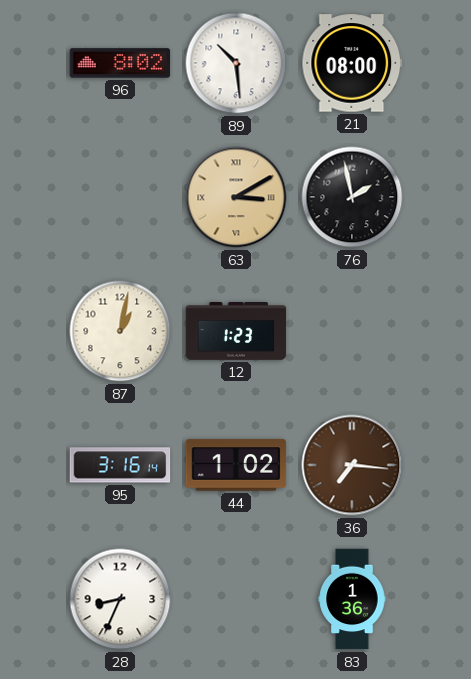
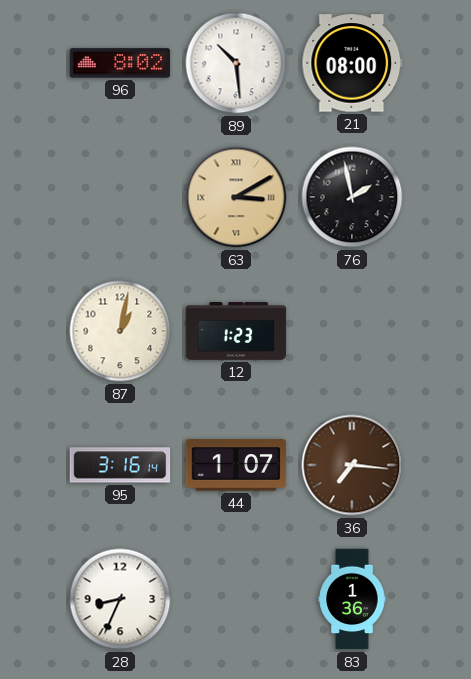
44: 1:02 -> 1:07
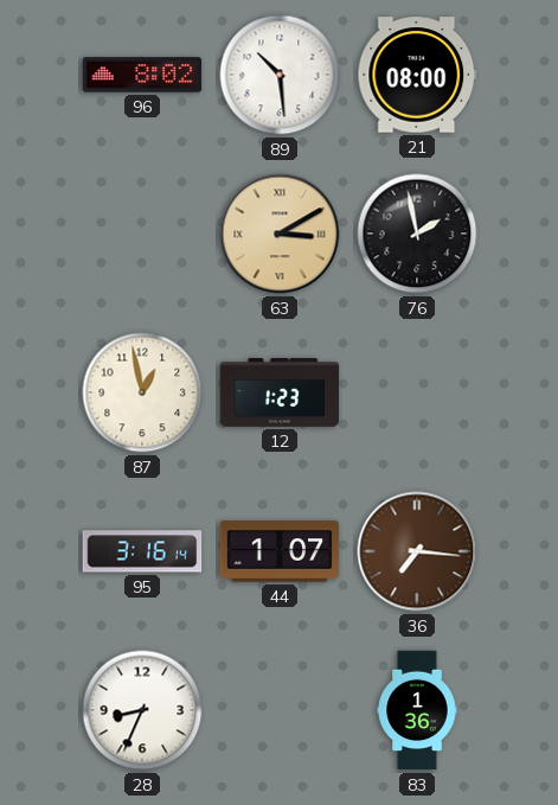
87: 1:02 -> 12:58
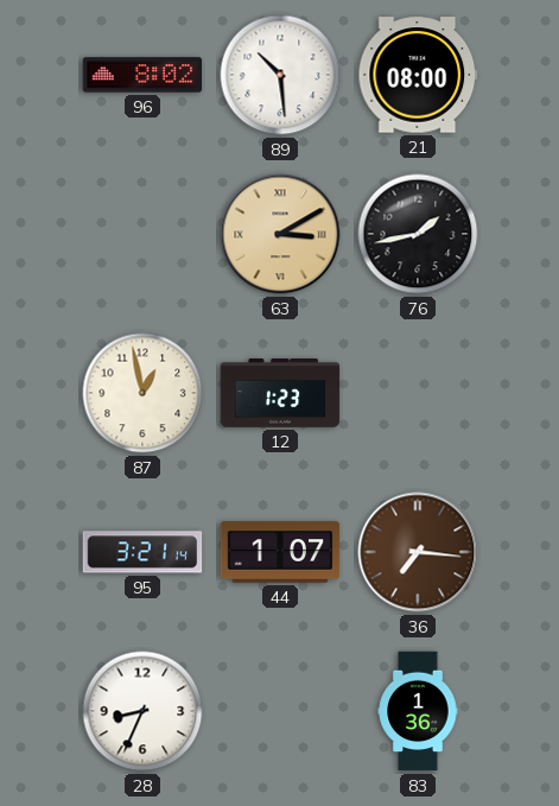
76: 1:58 -> 1:43
95: 3:16 -> 3:21
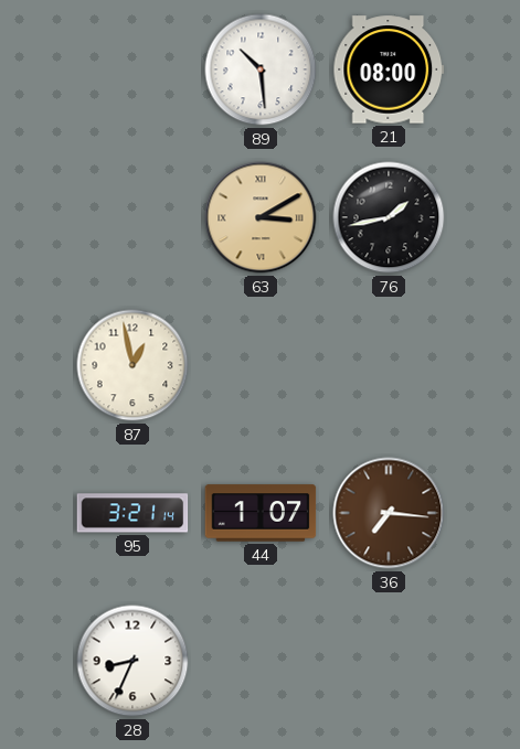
96: 8:02 -> none
12: 1:23 -> none
83: 1:36 -> none
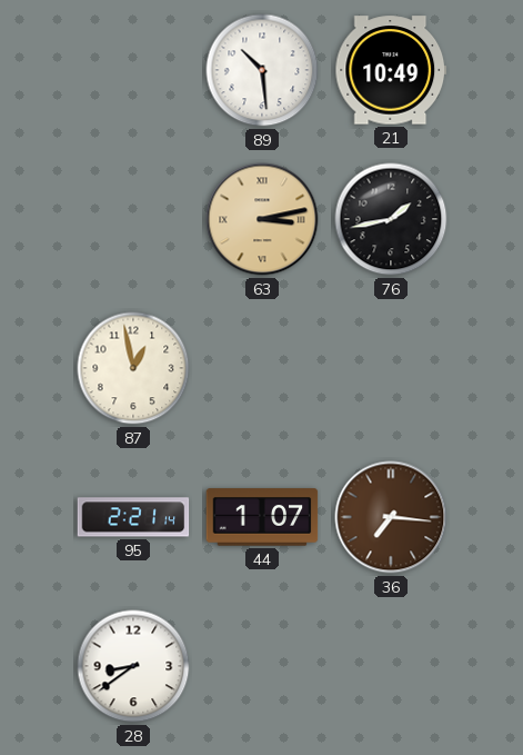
21: 08:00 -> 10:49
63: 3:10 -> 3:13
95: 3:21 -> 2:21
28: 8:34 -> 8:39
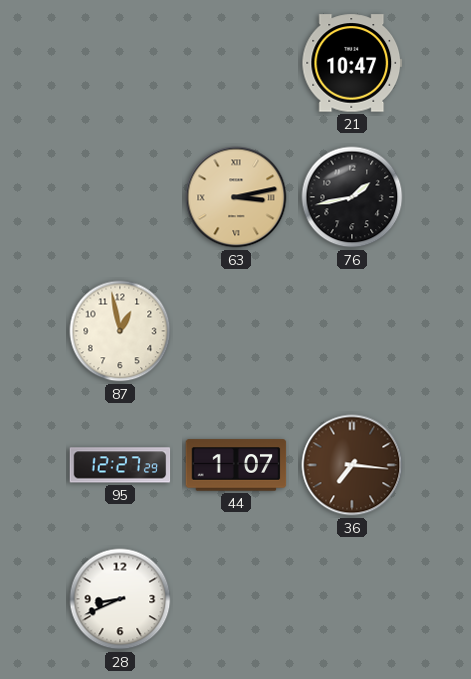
89: 10:29 -> none
21: 10:49 -> 10:47
95: 2:21 -> 12:27
28: 8:39 -> 8:41
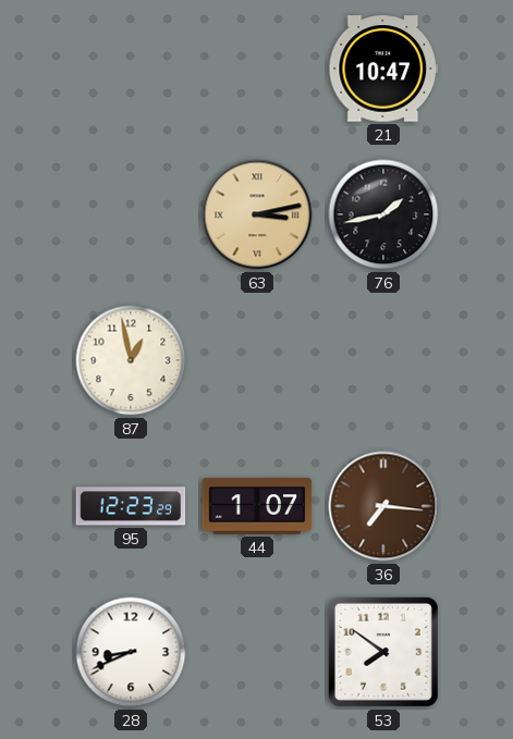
95: 12:27 -> 12:23
53: none -> 7:51
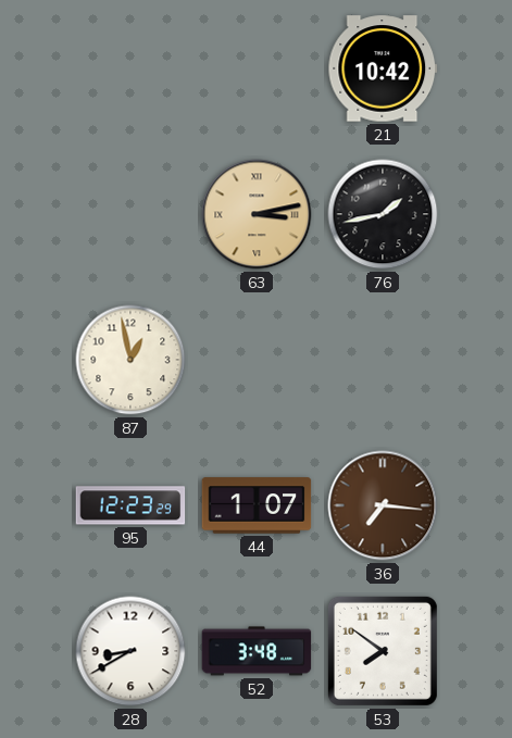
21: 10:47 -> 10:42
28: 8:41 -> 8:40
52: none -> 3:48
